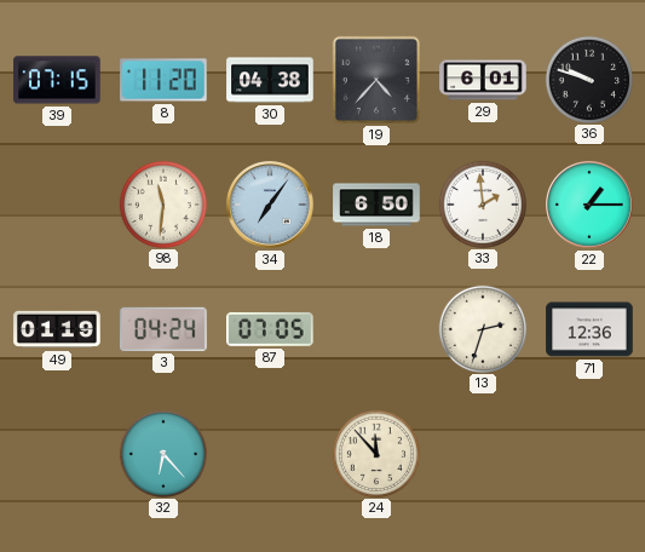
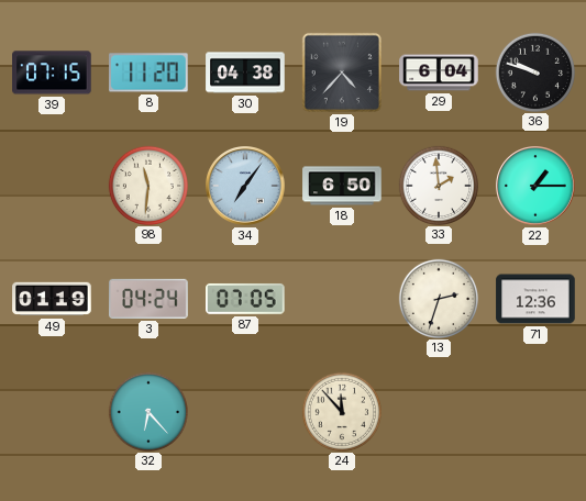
29: 6:01 -> 6:04
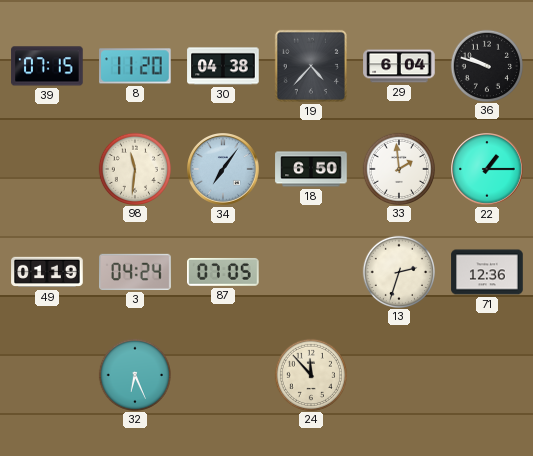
32: 6:23 -> 6:26
